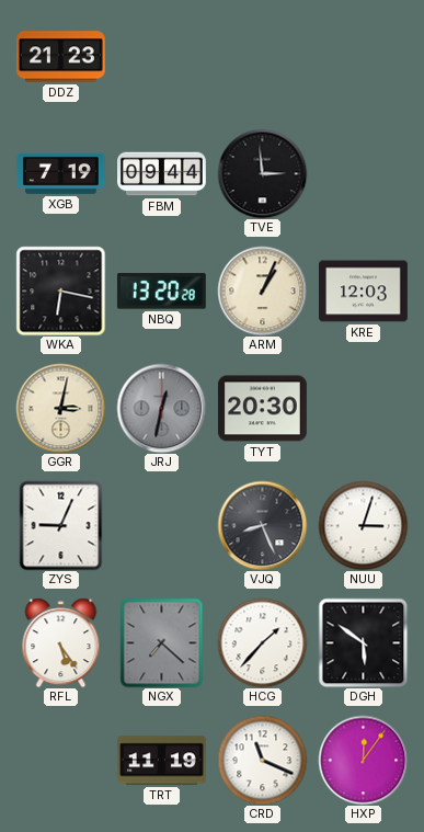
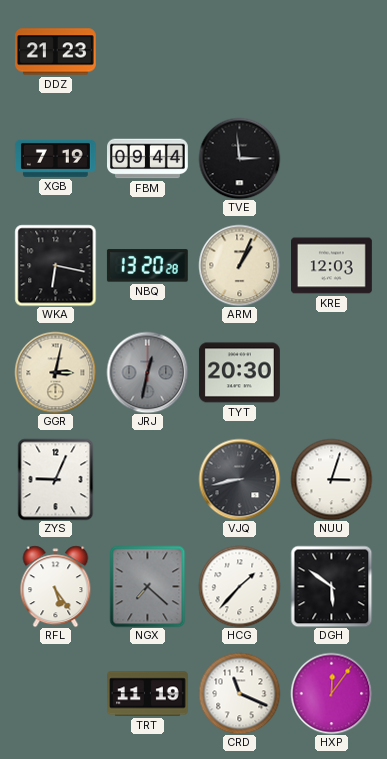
VJQ: 8:26 -> 8:43
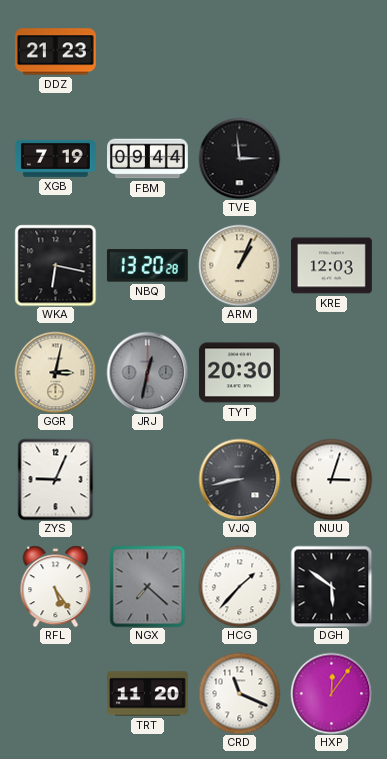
TRT: 11:19 -> 11:20
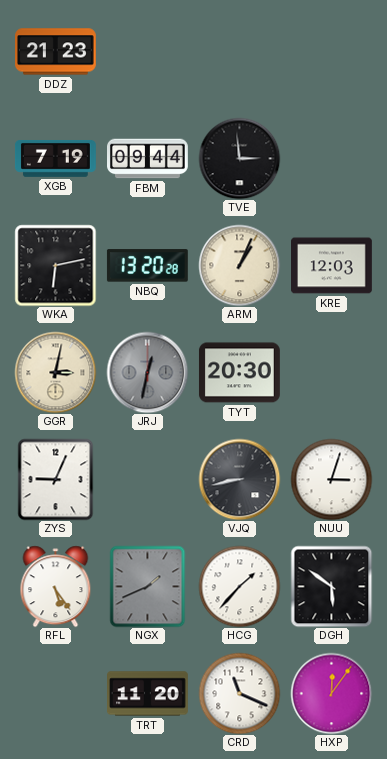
WKA: 6:17 -> 6:13
NGX: 7:22 -> 1:41
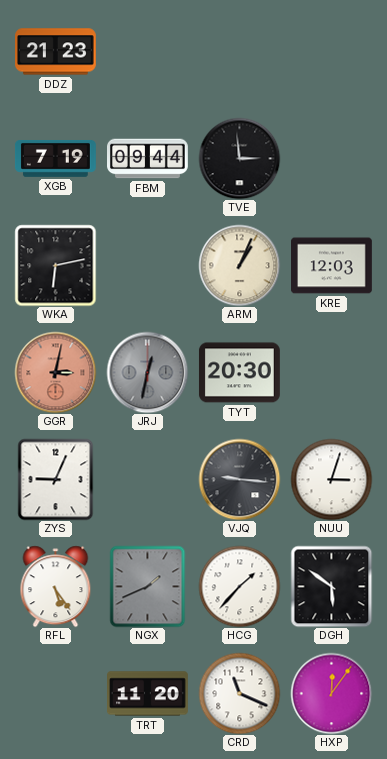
NBQ: 13:20 -> none
GGR dial: cream -> salmon
VJQ: 8:43 -> 9:16
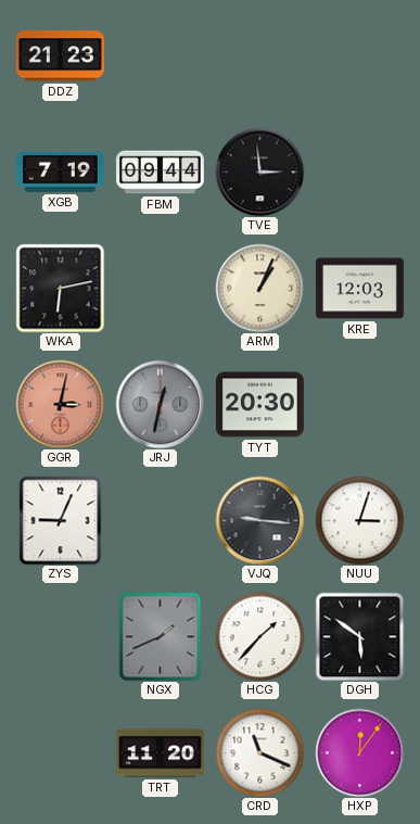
RFL: 5:24 -> none
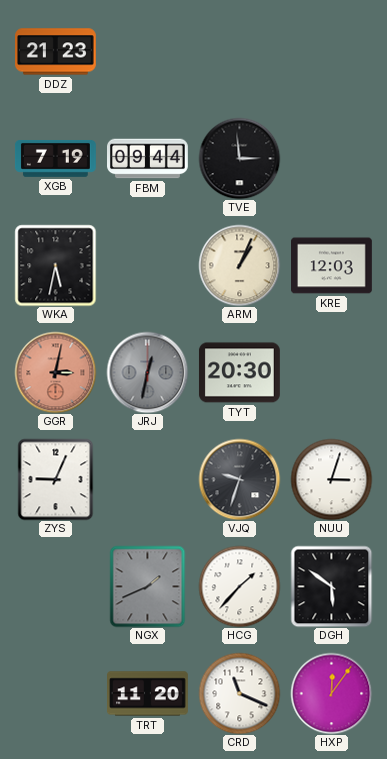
WKA: 6:13 -> 5:32
VJQ: 9:16 -> 9:33
